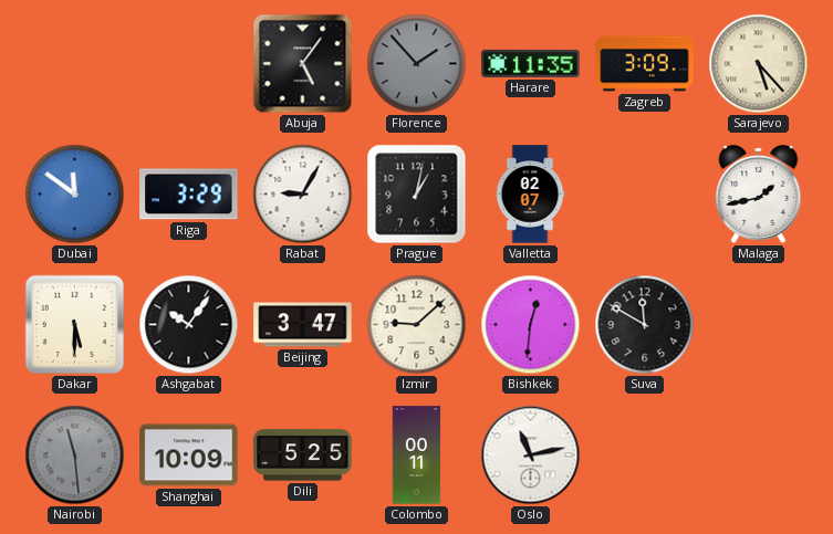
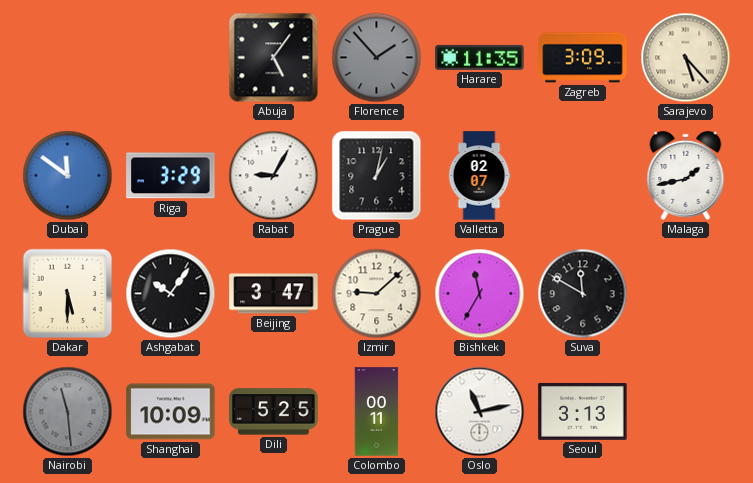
Bishkek: 12:31 -> 11:35
Seoul: none -> 3:13
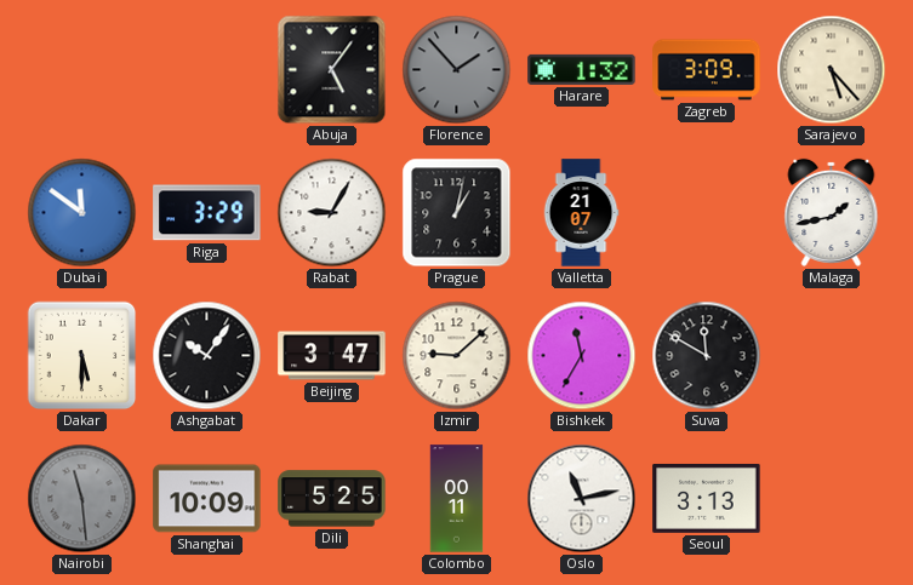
Harare: 11:35 -> 1:32
Valletta: 02:07 -> 21:07
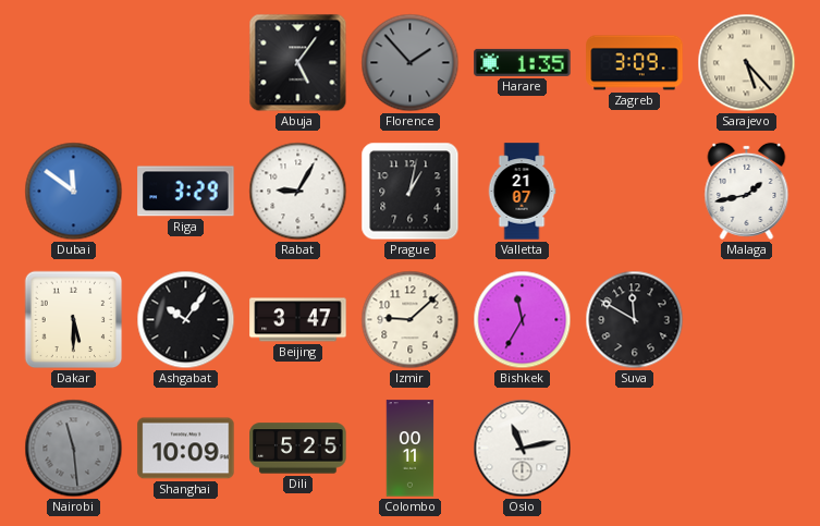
Harare: 1:32 -> 1:35
Seoul: 3:13 -> none
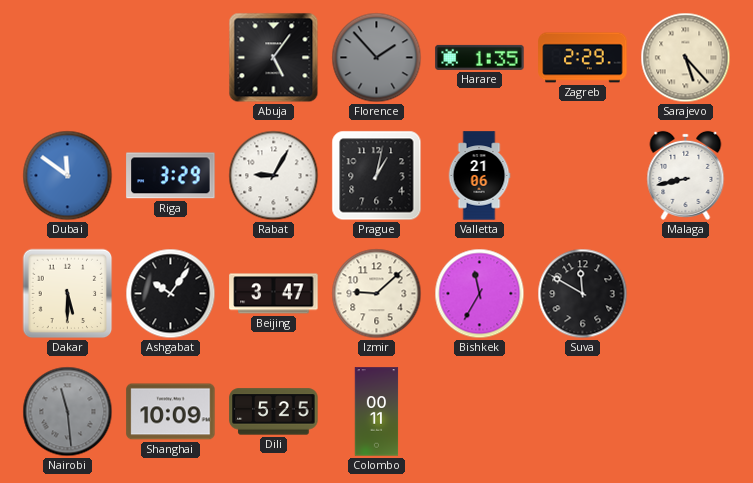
Zagreb: 3:09 -> 2:29
Valletta: 21:07 -> 21:06
Malaga: 1:43 -> 8:43
Oslo: 11:13 -> none
